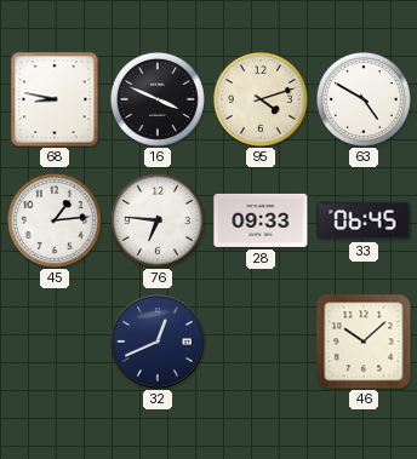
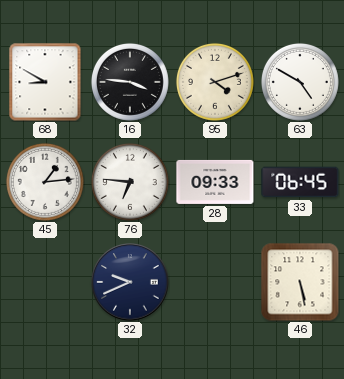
68: 8:47 -> 8:50
16: 3:49 -> 3:46
32: 12:41 -> 9:41
46: 10:08 -> 5:28
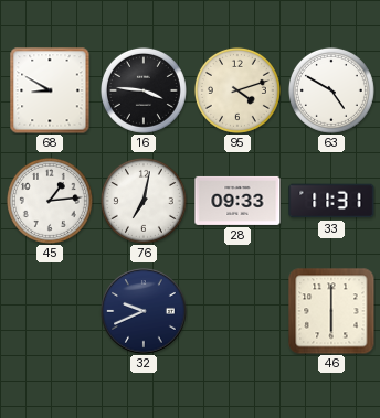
76: 6:46 -> 7:02
33: 06:45 -> 11:31
46: 5:28 -> 6:00
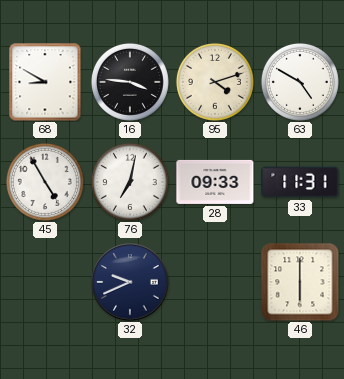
45: 1:14 -> 4:55
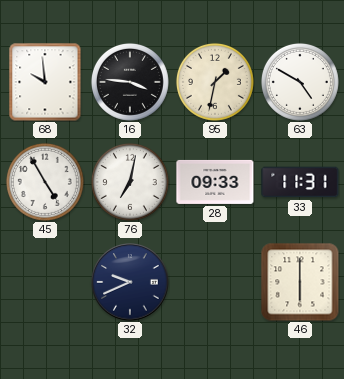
68: 8:50 -> 9:59
95: 4:12 -> 1:32
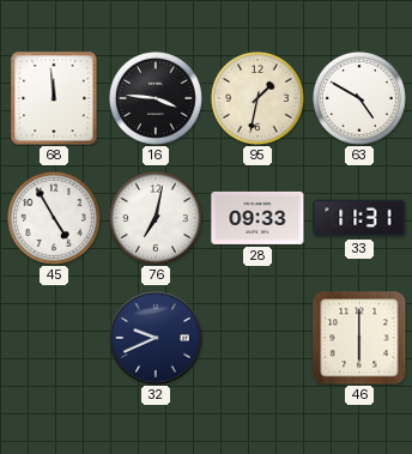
68: 9:59 -> 11:59
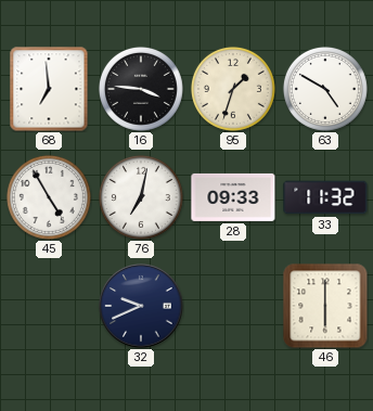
68: 11:59 -> 6:59
95: 1:32 -> 1:33
33: 11:31 -> 11:32
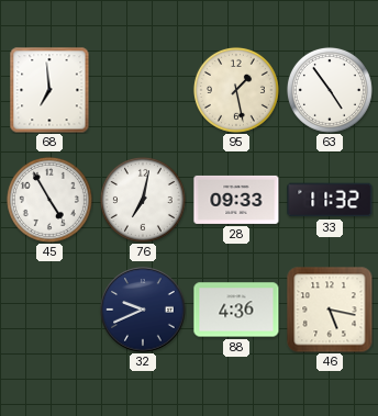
16: 3:46 -> none
95: 1:33 -> 1:28
63: 4:50 -> 4:54
88: none -> 4:36
46: 6:00 -> 5:17
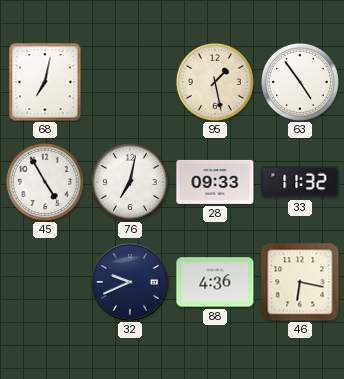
68: 6:59 -> 7:02
46: 5:17 -> 6:17
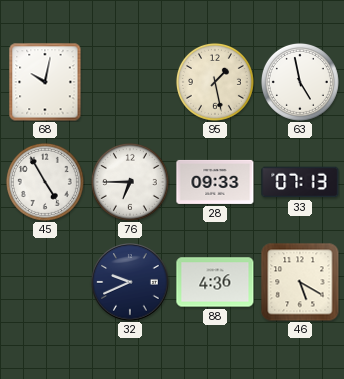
68: 7:02 -> 10:02
63: 4:54 -> 4:58
76: 7:02 -> 6:45
33: 11:32 -> 07:13
46: 6:17 -> 5:20
